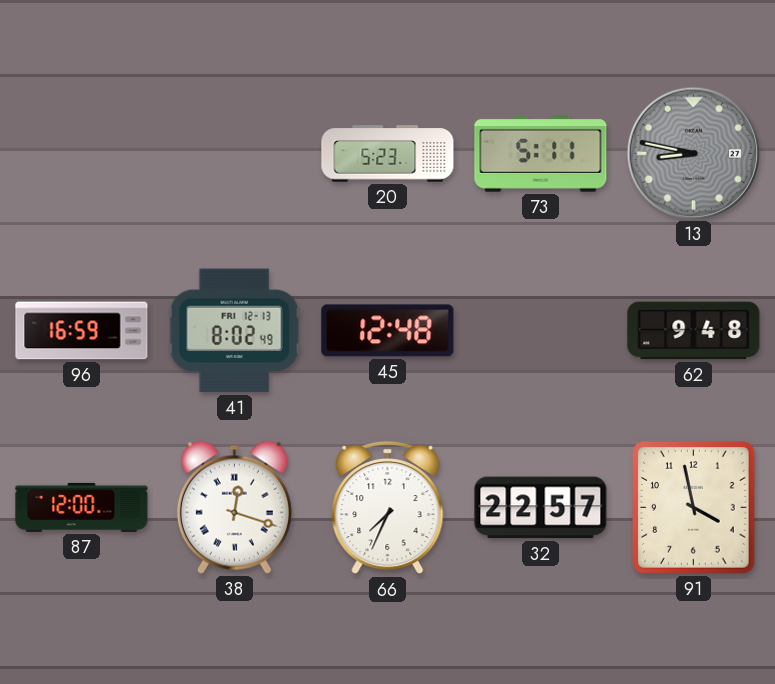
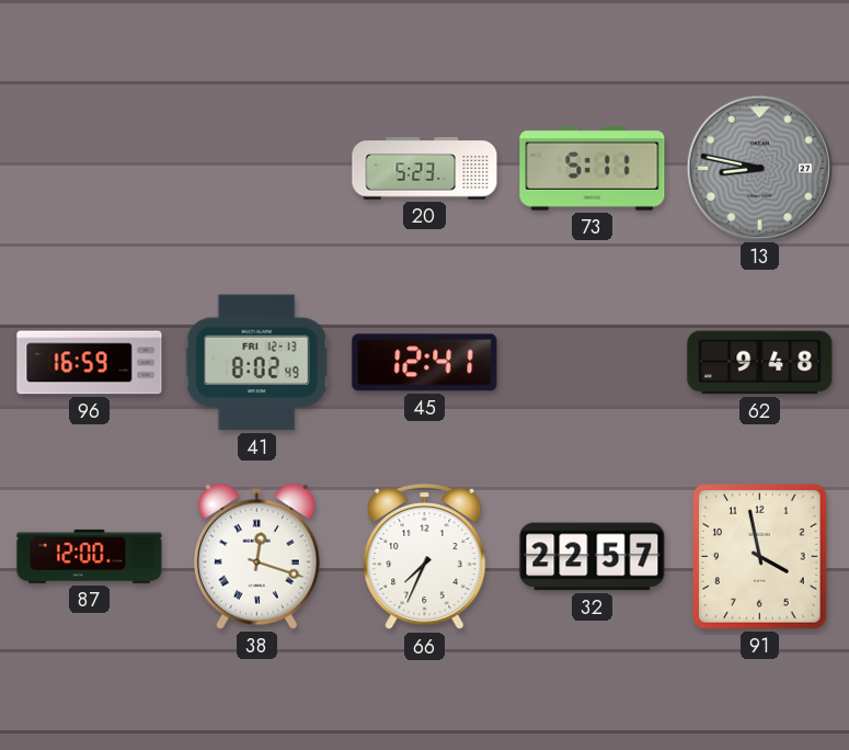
45: 12:48 -> 12:41
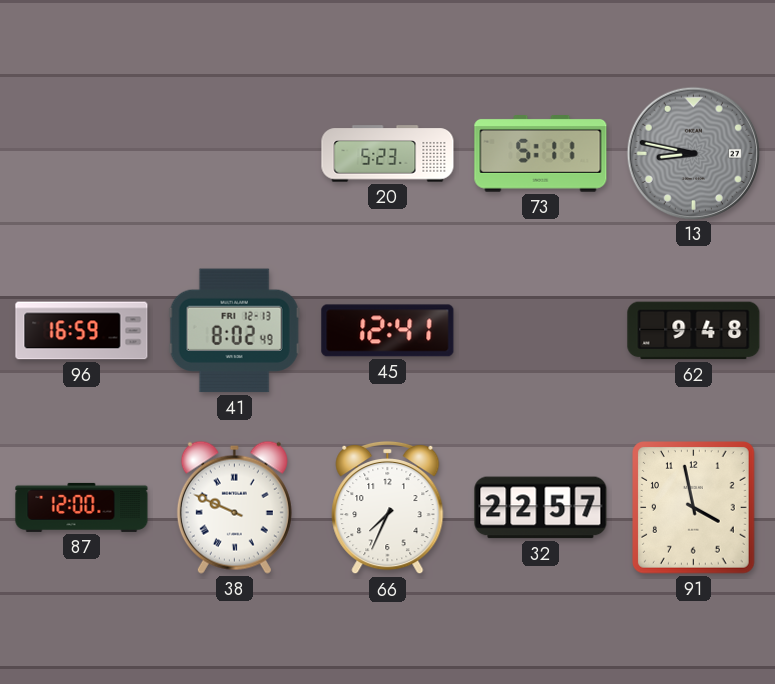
38: 12:18 -> 9:49
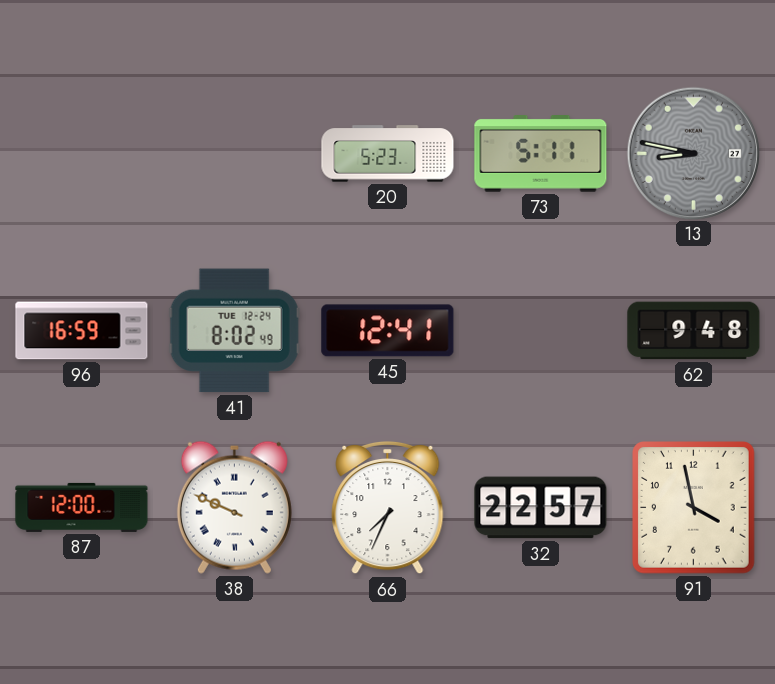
41 date: FRI 12-13 -> TUE 12-24
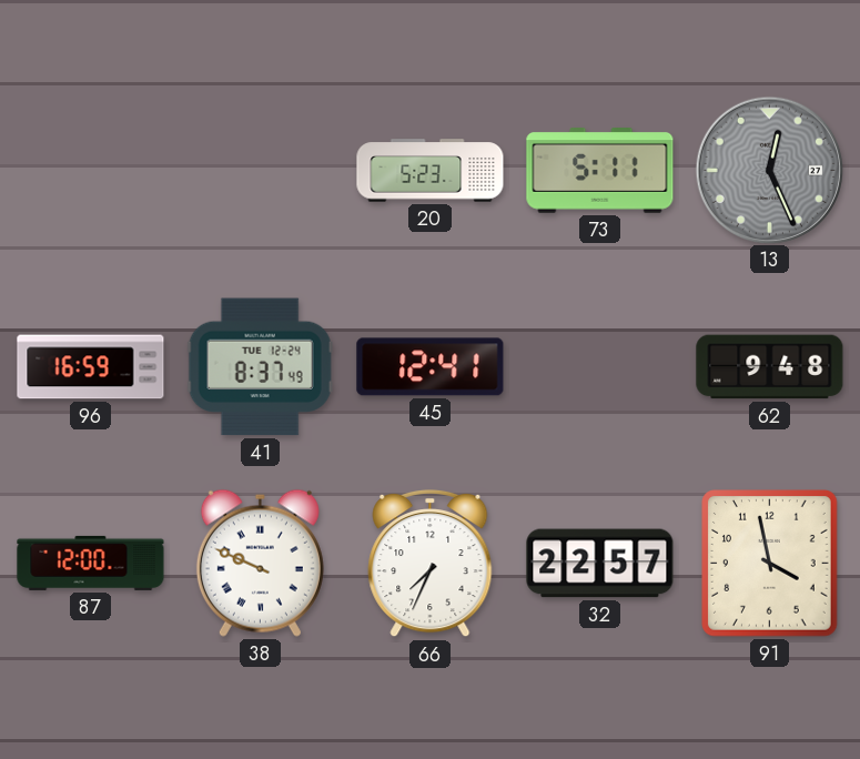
13: 8:47 -> 12:26
41: 8:02 -> 8:37
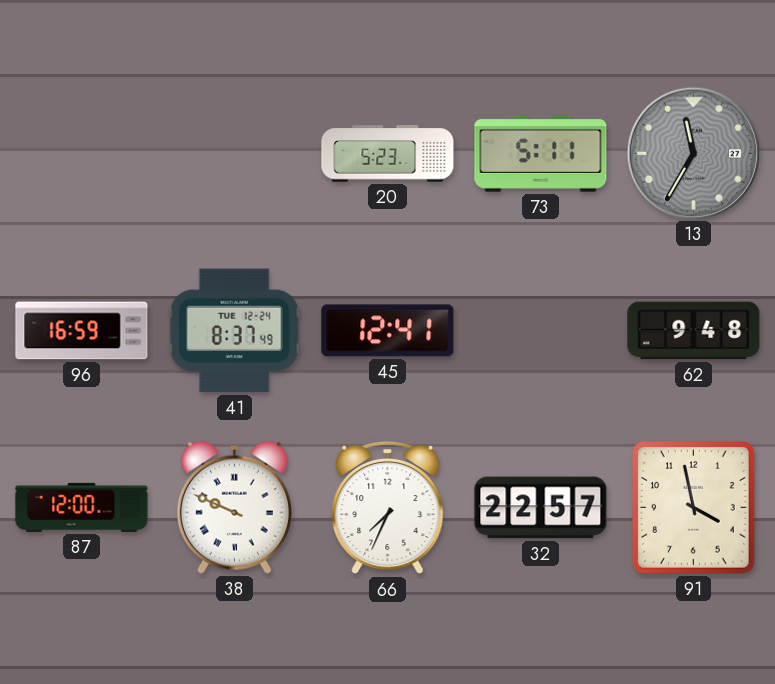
13: 12:26 -> 11:35
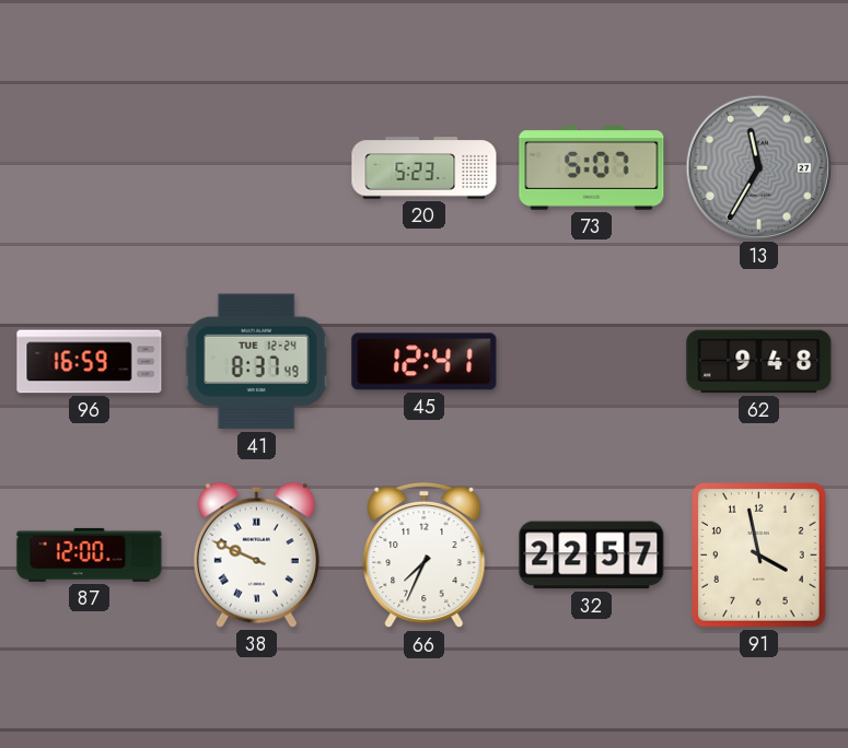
73: 5:11 -> 5:07
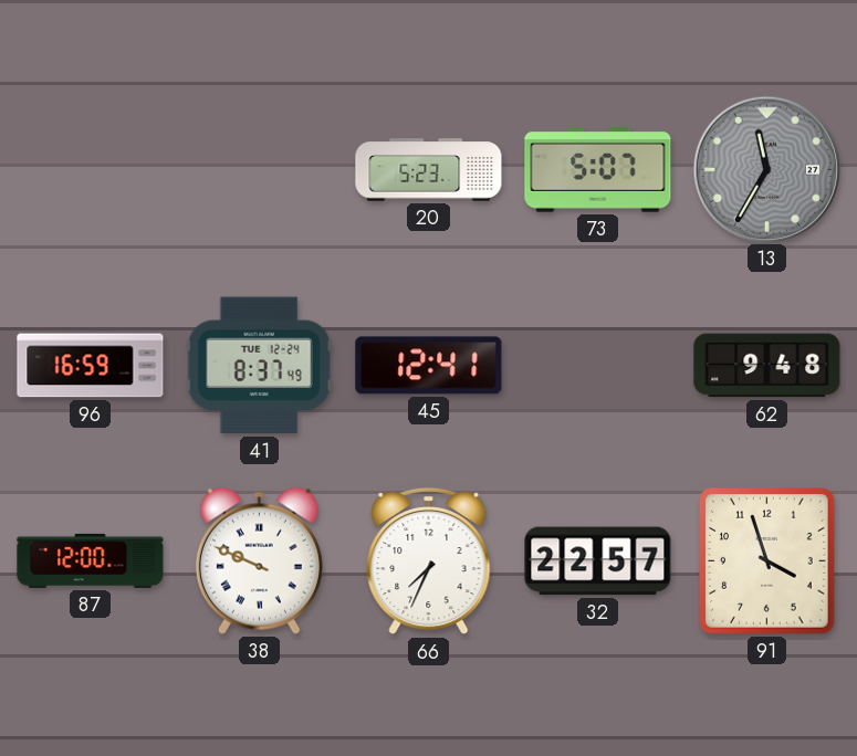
91: 3:58 -> 3:57
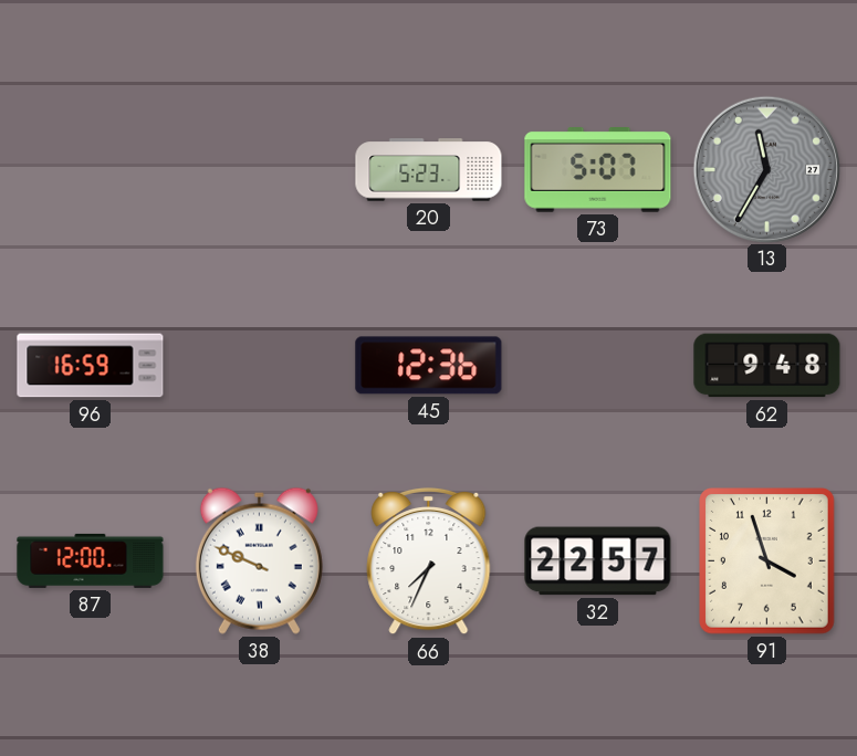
41: 8:37 -> none
45: 12:41 -> 12:36
